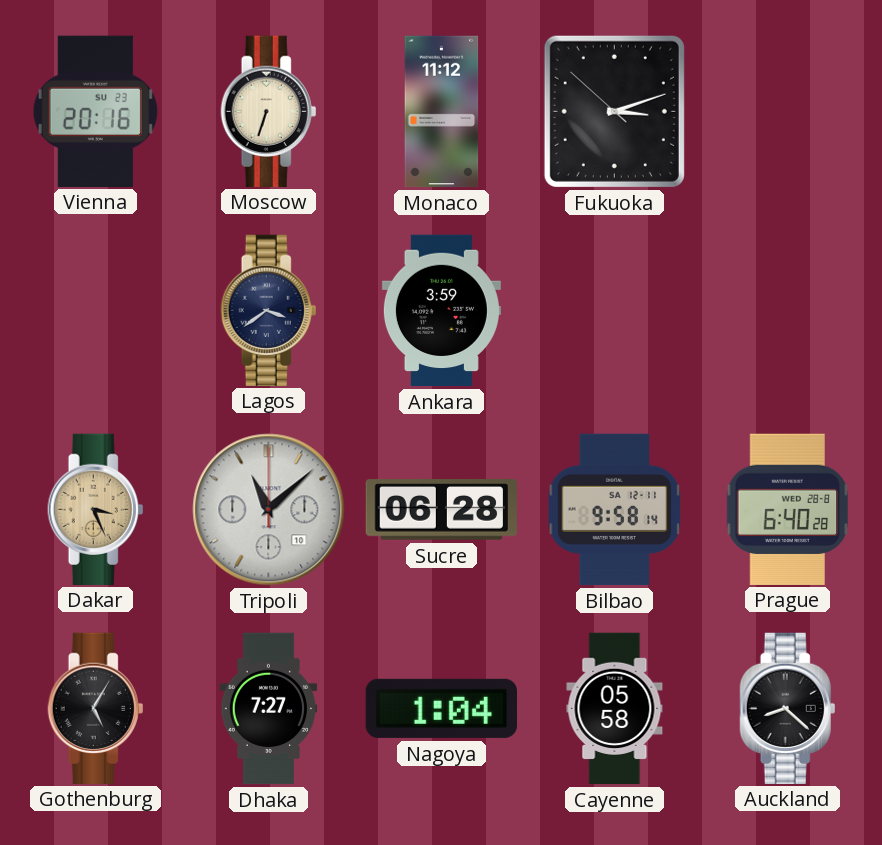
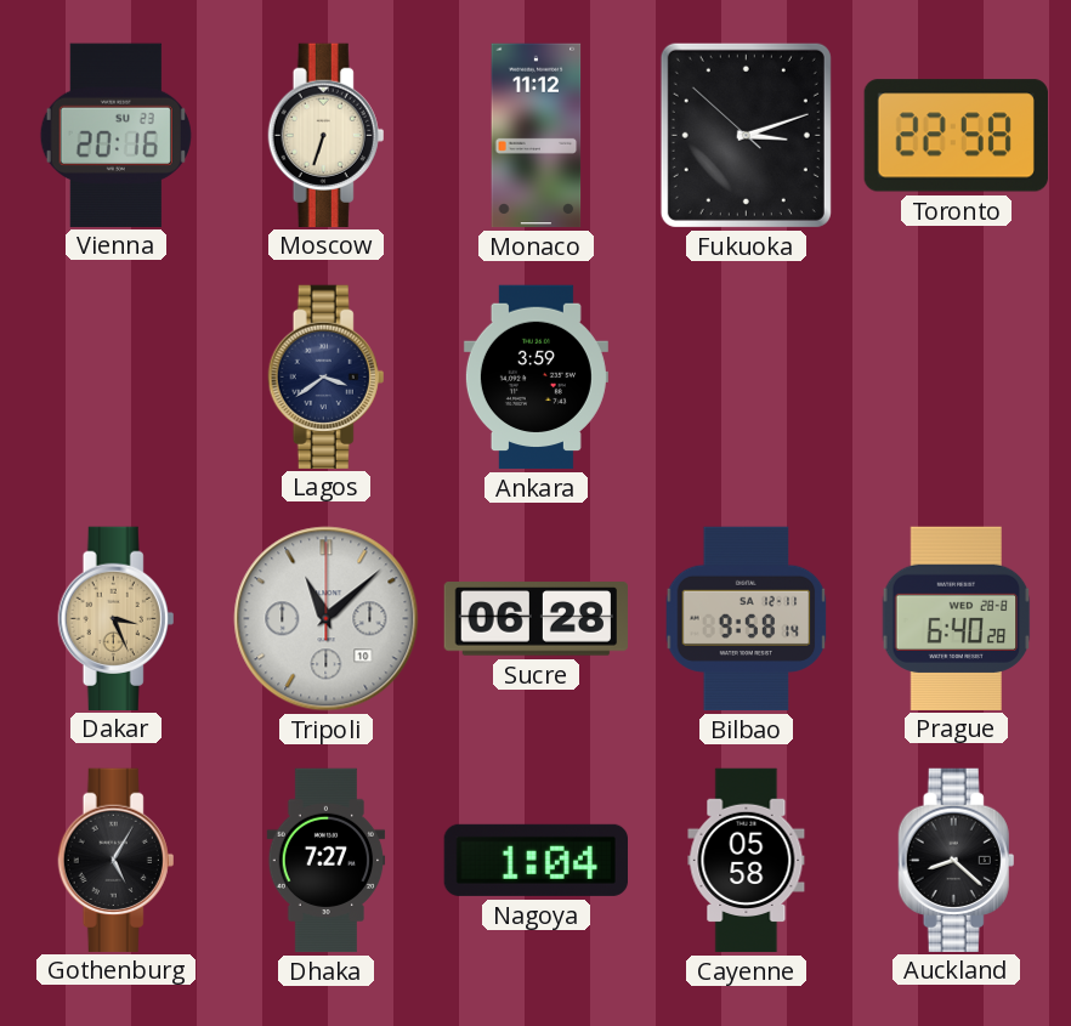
Toronto: none -> 22:58
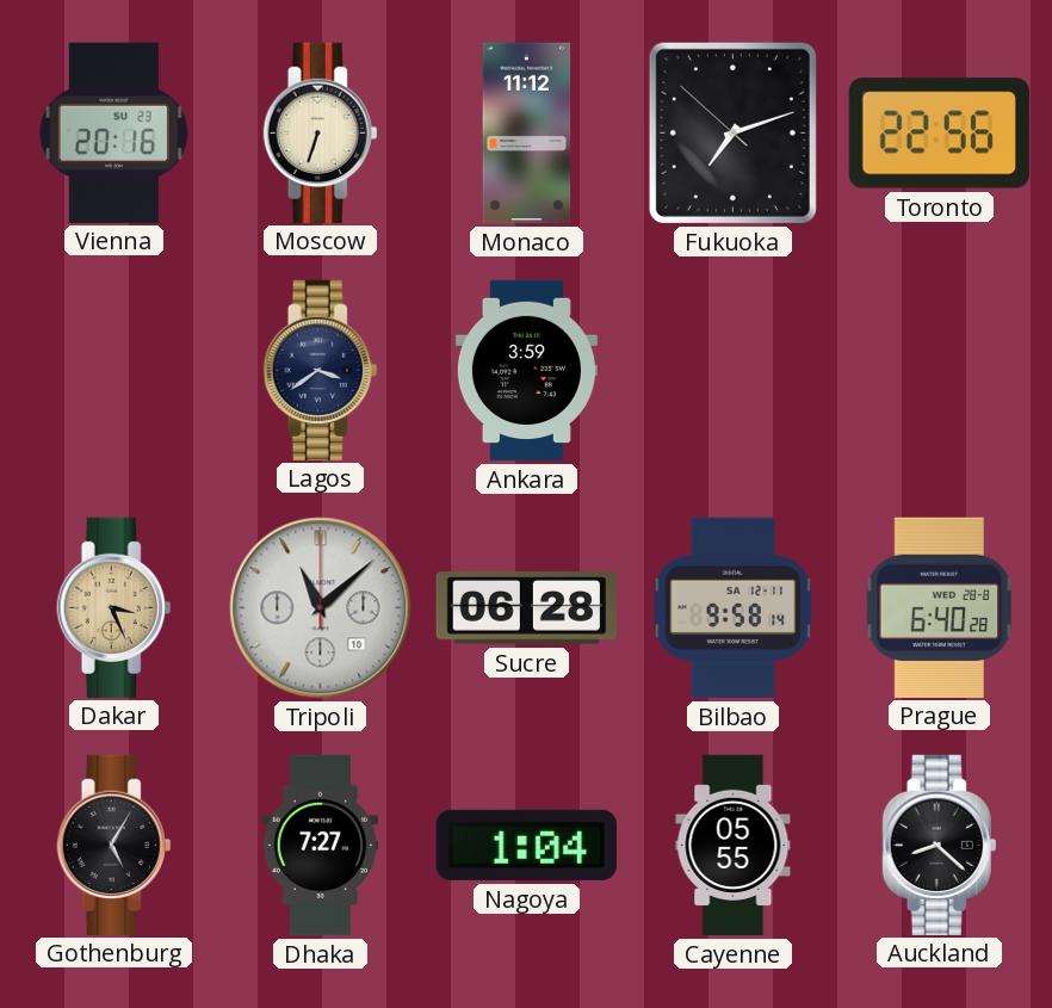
Fukuoka: 3:11 -> 7:11
Toronto: 22:58 -> 22:56
Cayenne: 05:58 -> 05:55
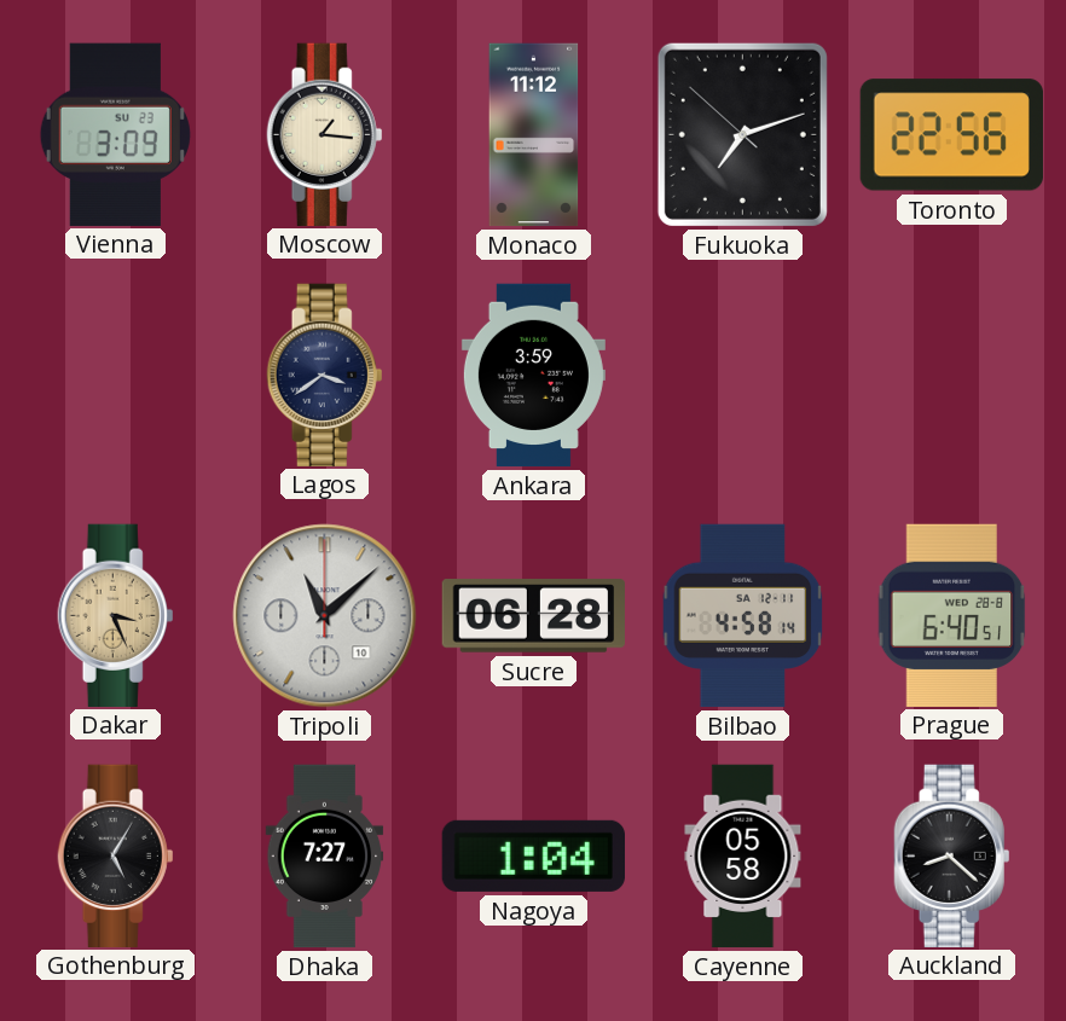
Vienna: 20:16 -> 3:09
Moscow: 6:33 -> 1:16
Bilbao: 9:58 -> 4:58
Prague: 6:40:28 -> 6:40:51
Cayenne: 05:55 -> 05:58
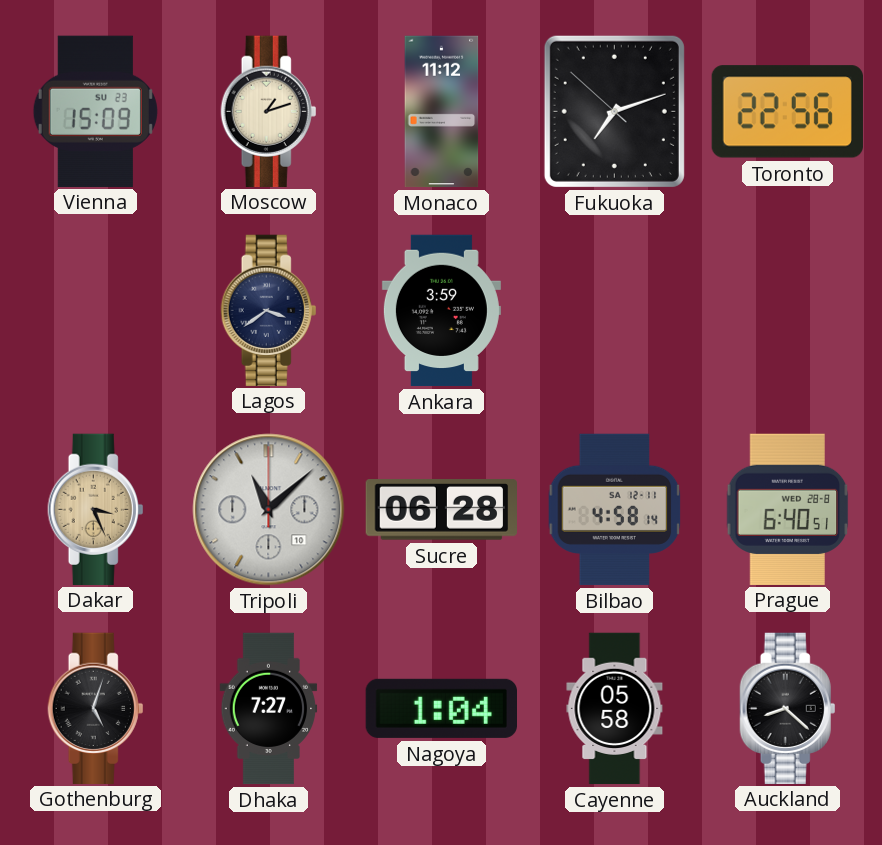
Vienna: 3:09 -> 15:09
Moscow: 1:16 -> 1:12
Gothenburg: 5:05 -> 5:03
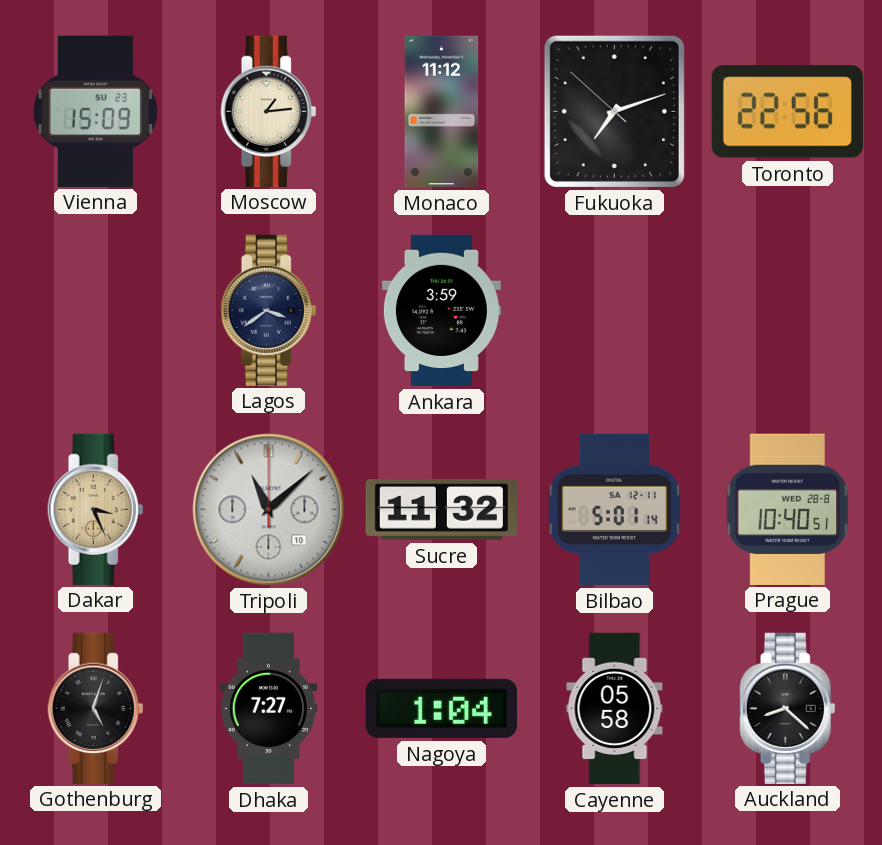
Moscow: 1:12 -> 1:14
Sucre: 06:28 -> 11:32
Bilbao: 4:58 -> 5:01
Prague: 6:40 -> 10:40
